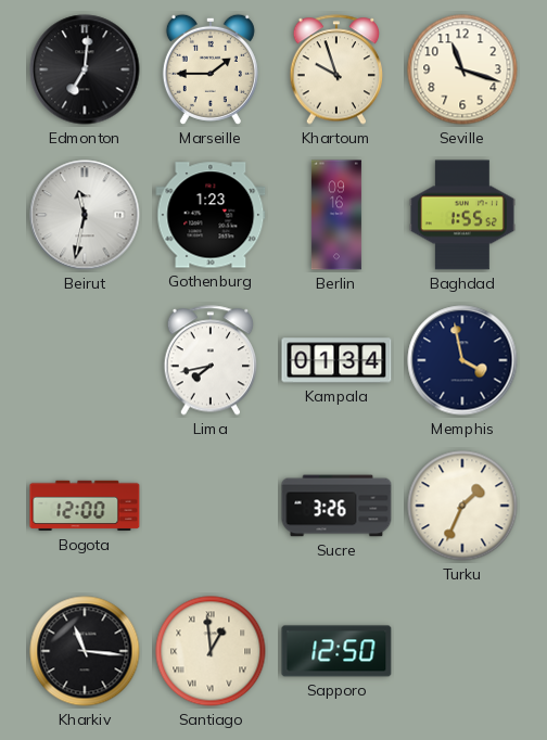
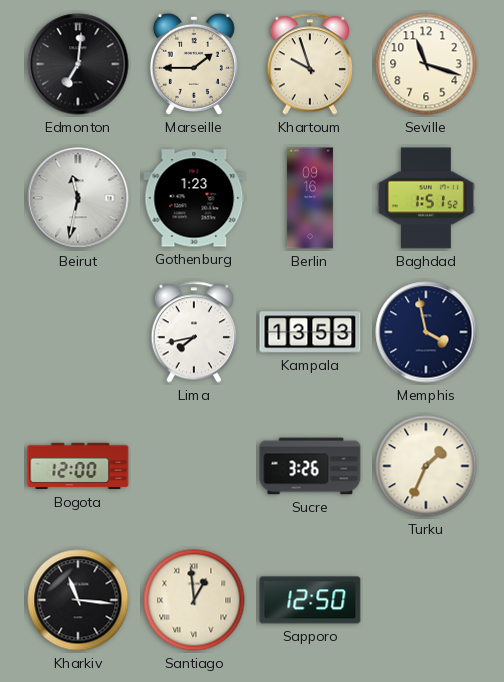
Baghdad: 1:55 -> 1:51
Kampala: 01:34 -> 13:53
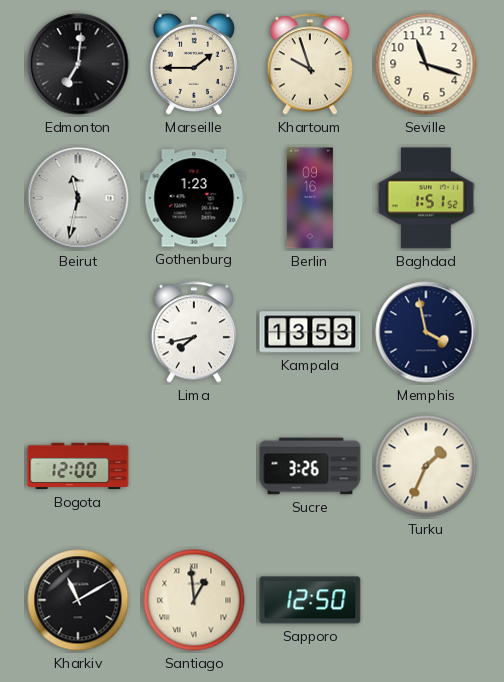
Kharkiv: 11:16 -> 11:10
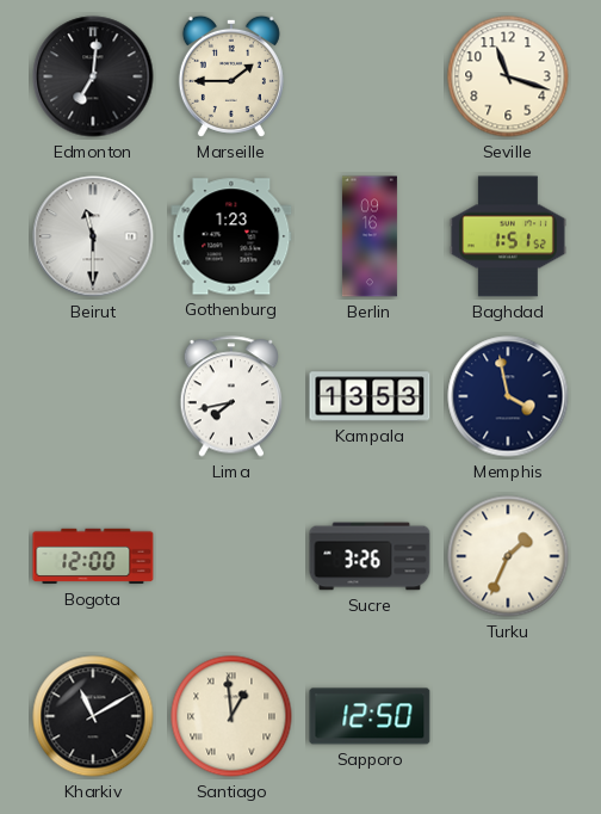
Khartoum: 9:57 -> none
Beirut: 11:32 -> 11:30
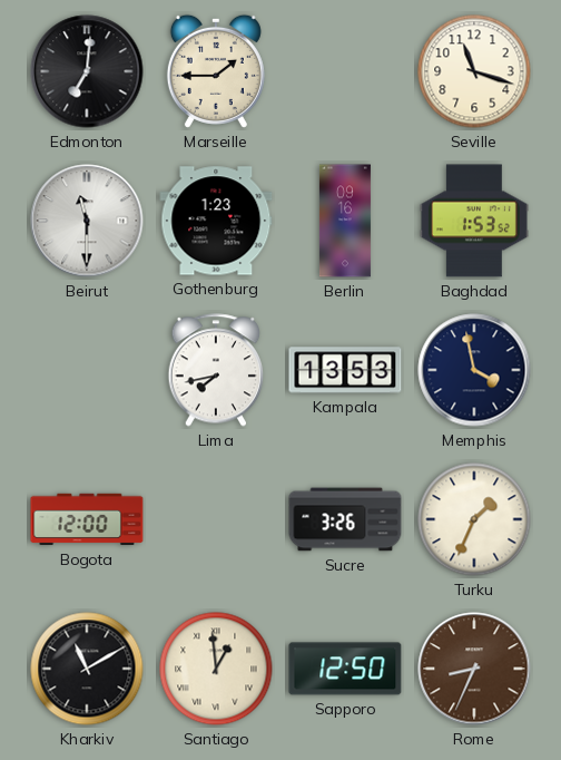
Baghdad: 1:51 -> 1:53
Rome: none -> 8:34
